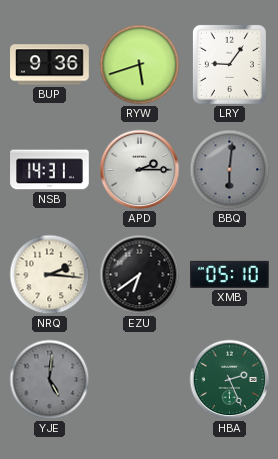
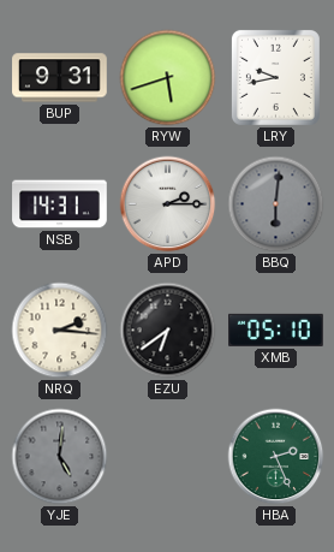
BUP: 9:36 -> 9:31
LRY: 9:06 -> 9:43
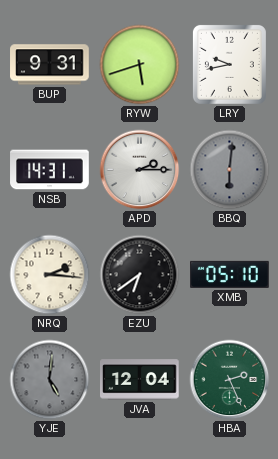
JVA: none -> 12:04
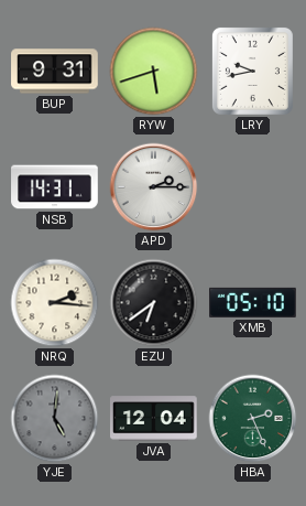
BBQ: 6:01 -> none
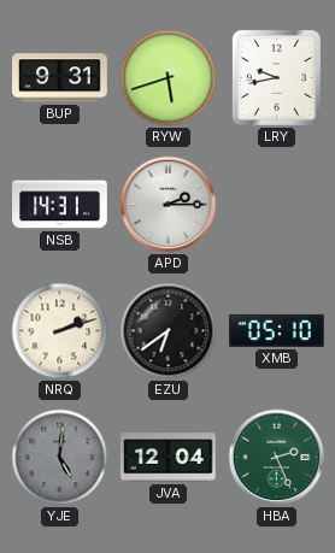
NRQ: 2:16 -> 2:12
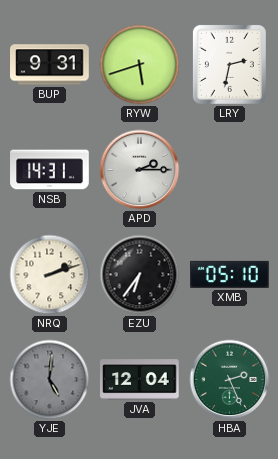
LRY: 9:43 -> 2:32
EZU: 6:39 -> 6:36
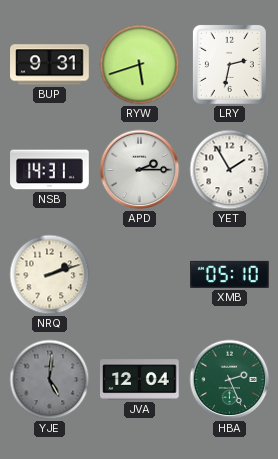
YET: none -> 1:55
EZU: 6:36 -> none
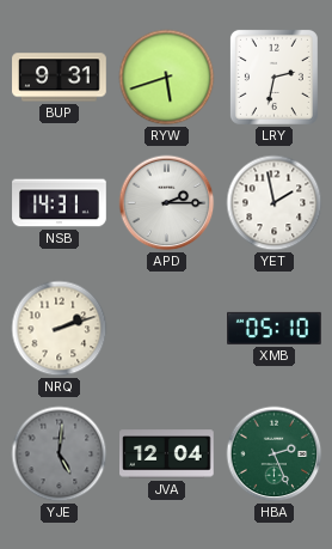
YET: 1:55 -> 1:58
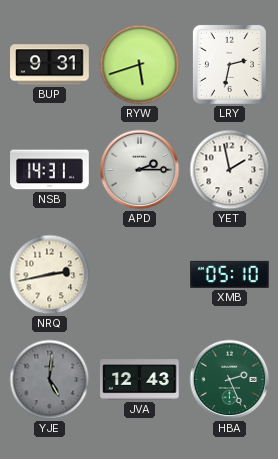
NRQ: 2:12 -> 2:43
JVA: 12:04 -> 12:43
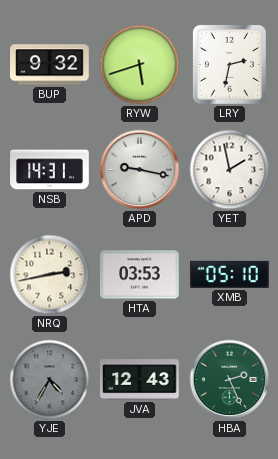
BUP: 9:31 -> 9:32
APD: 2:15 -> 9:17
HTA: none -> 03:53
YJE: 5:01 -> 4:35
